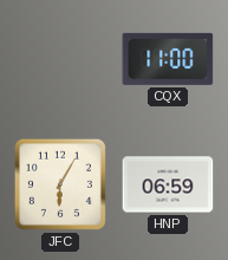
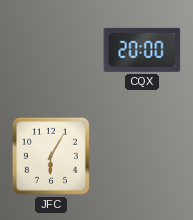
CQX: 11:00 -> 20:00
HNP: 06:59 -> none
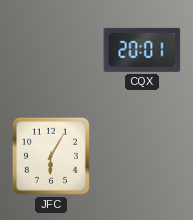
CQX: 20:00 -> 20:01
